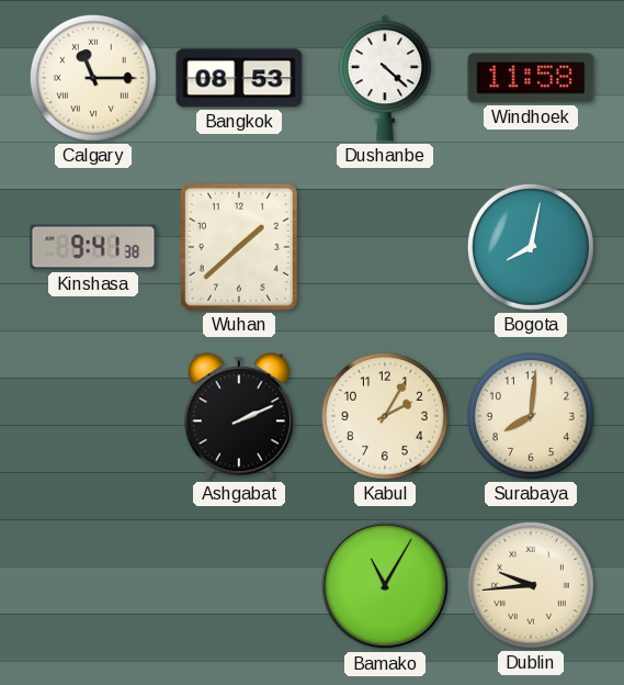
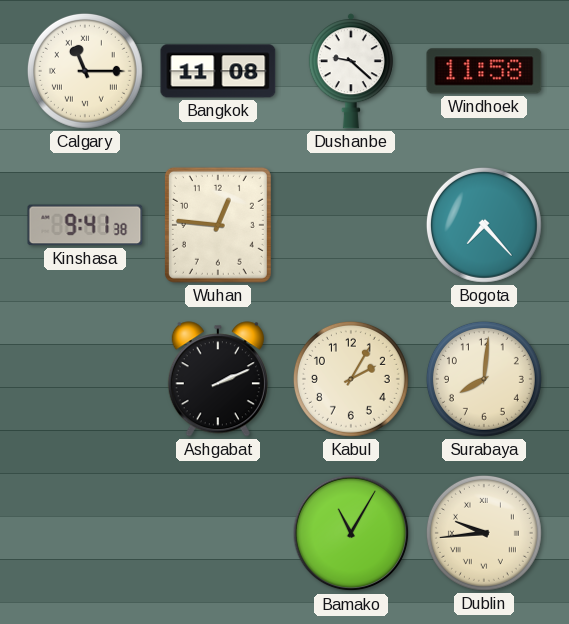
Bangkok: 08:53 -> 11:08
Dushanbe: 4:22 -> 9:22
Wuhan: 1:38 -> 12:46
Bogota: 8:02 -> 7:23
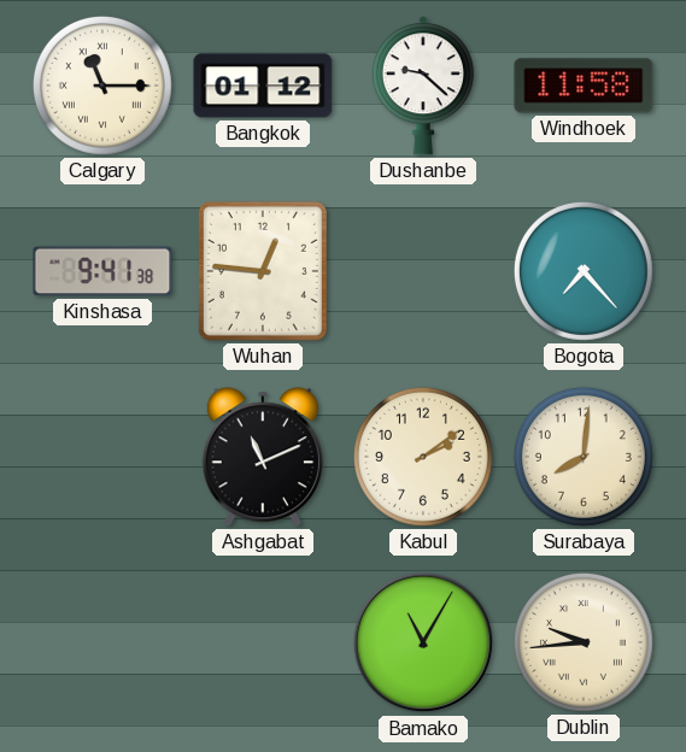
Bangkok: 11:08 -> 01:12
Ashgabat: 2:11 -> 11:11
Kabul: 2:05 -> 2:09
